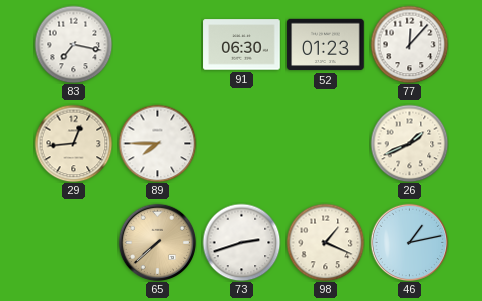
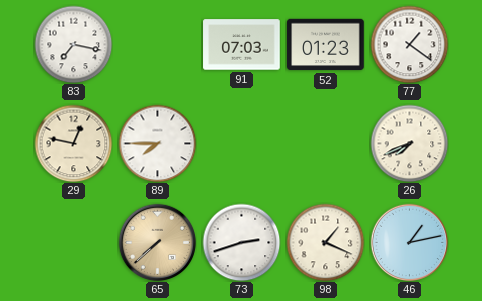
91: 06:30 -> 07:03
77: 12:07 -> 1:21
29: 12:44 -> 12:47
26: 1:41 -> 7:41
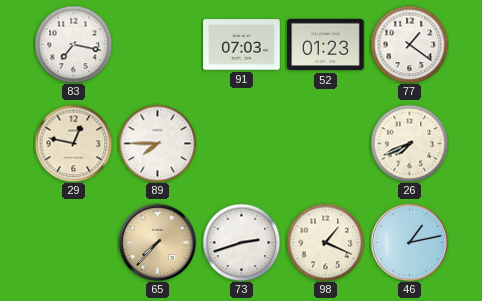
65: 7:38 -> 7:37
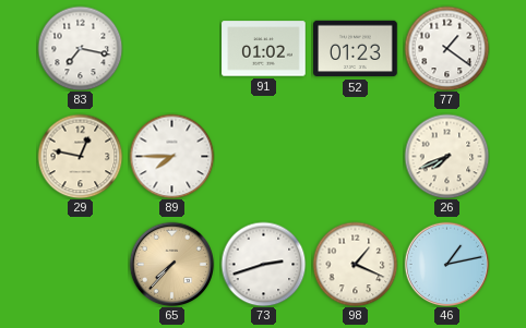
91: 07:03 -> 01:02
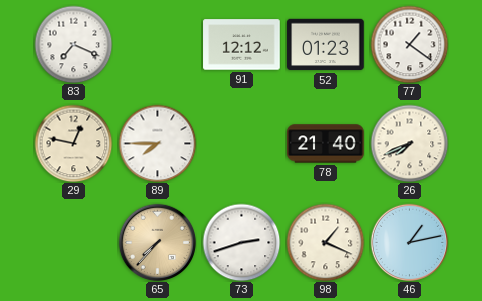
83: 7:17 -> 7:19
91: 01:02 -> 12:12
78: none -> 21:40
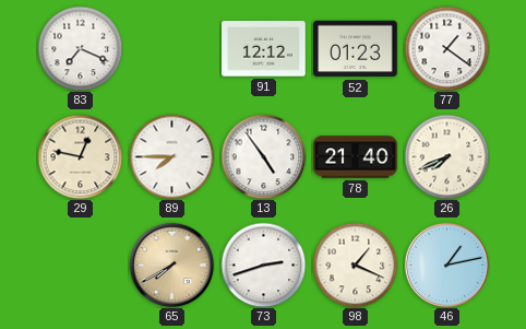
13: none -> 4:54
65: 7:37 -> 7:40
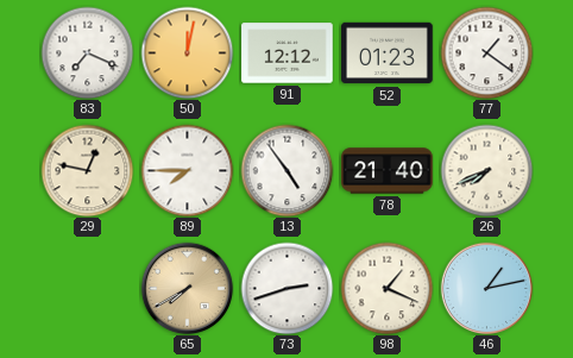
50: none -> 12:02
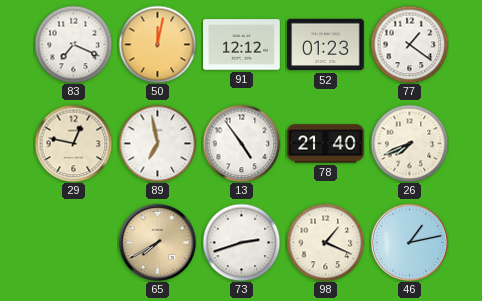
89: 7:45 -> 6:58
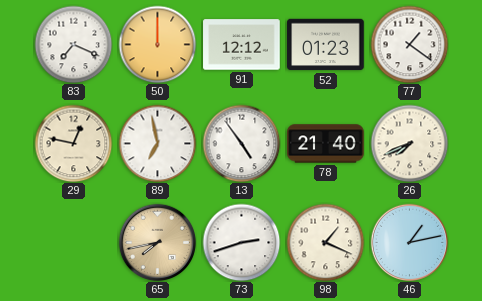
50: 12:02 -> 12:00
65: 7:40 -> 7:43
